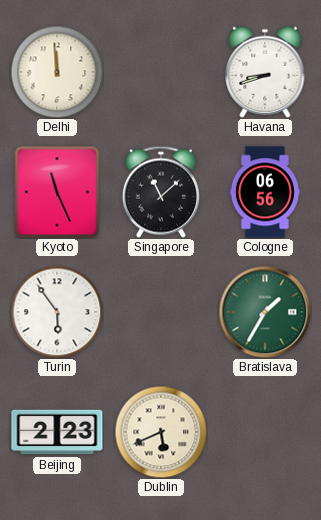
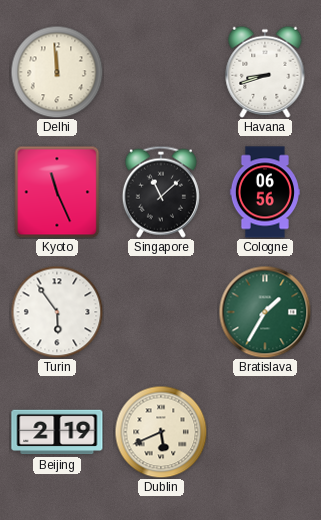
Beijing: 2:23 -> 2:19
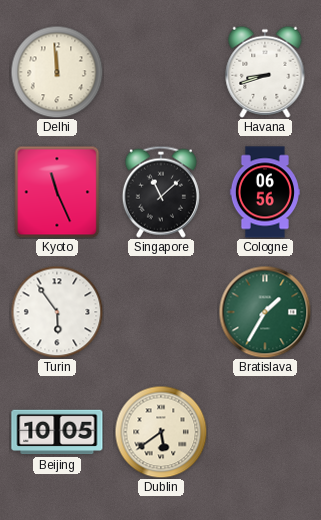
Beijing: 2:19 -> 10:05
Dublin: 5:41 -> 5:39
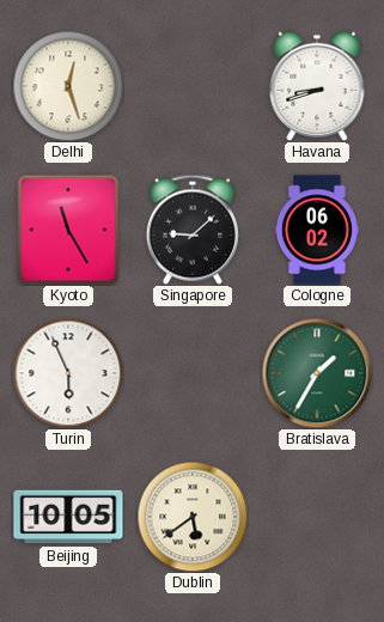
Delhi: 11:59 -> 12:27
Kyoto: 11:26 -> 11:25
Singapore: 11:08 -> 9:08
Cologne: 06:56 -> 06:02
Turin: 5:54 -> 5:56
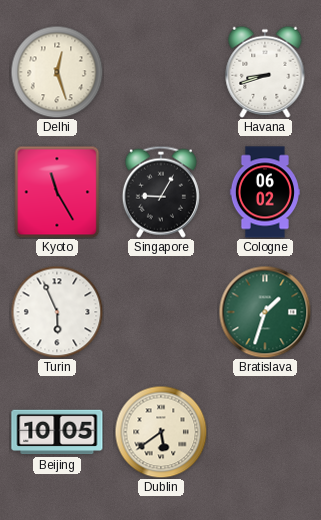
Singapore: 9:08 -> 9:05
Bratislava: 1:35 -> 1:33
